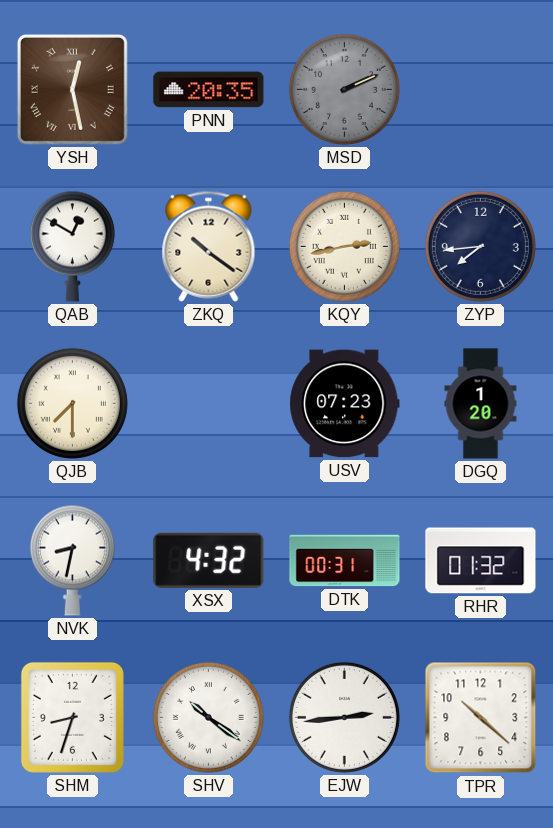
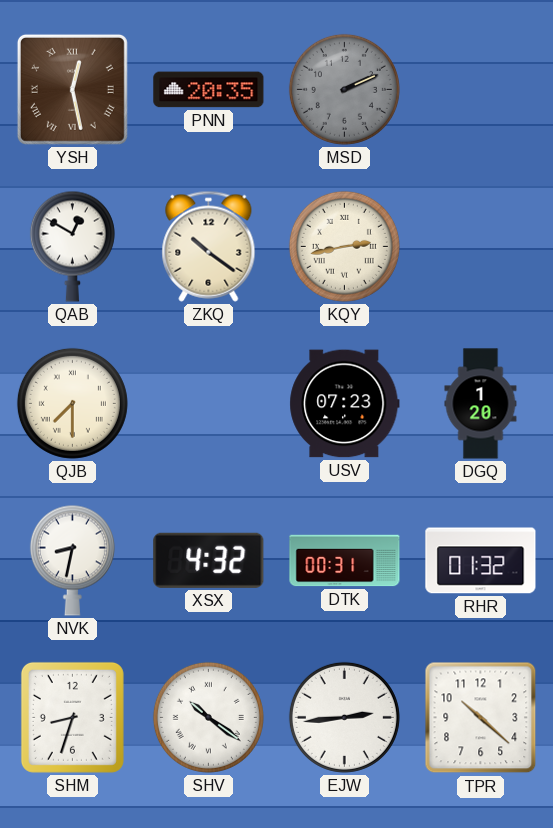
ZYP: 7:44 -> none
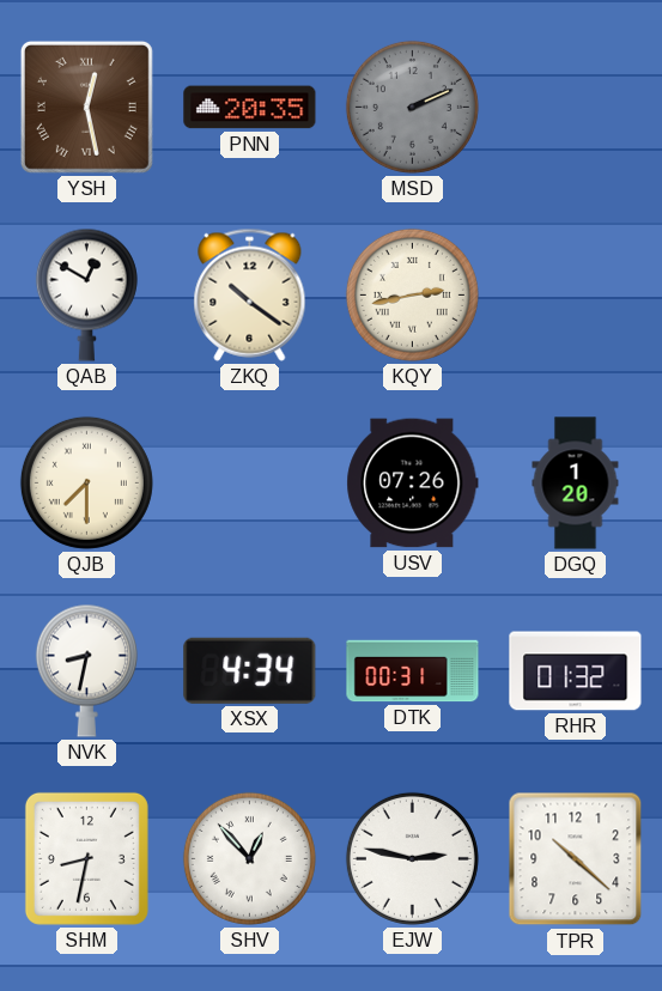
USV: 07:23 -> 07:26
XSX: 4:32 -> 4:34
SHM: 8:33 -> 8:32
SHV: 10:21 -> 12:53
EJW: 2:44 -> 2:47
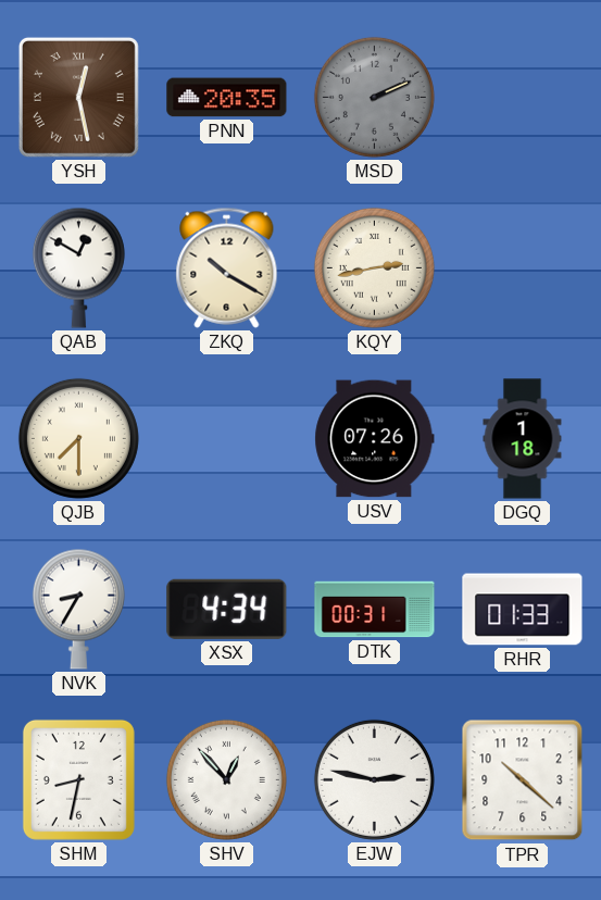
ZKQ: 10:21 -> 10:20
DGQ: 1:20 -> 1:18
NVK: 8:32 -> 8:35
RHR: 01:32 -> 01:33
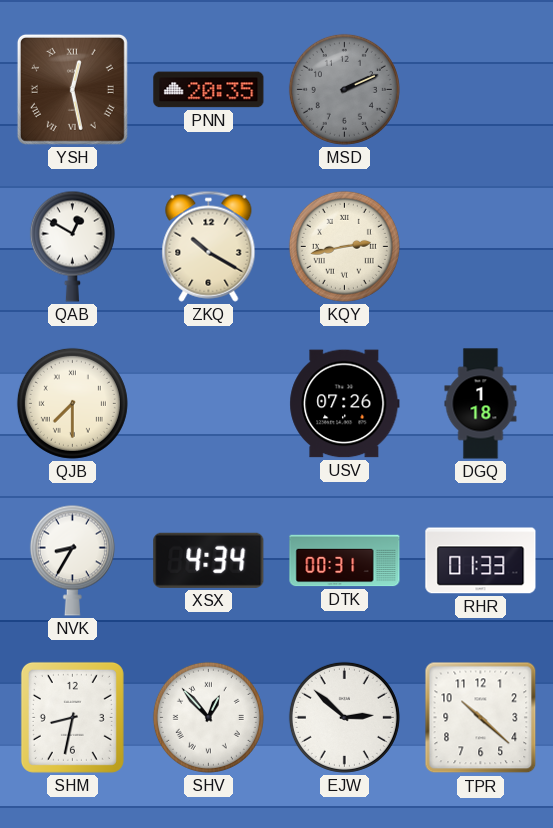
EJW: 2:47 -> 2:52
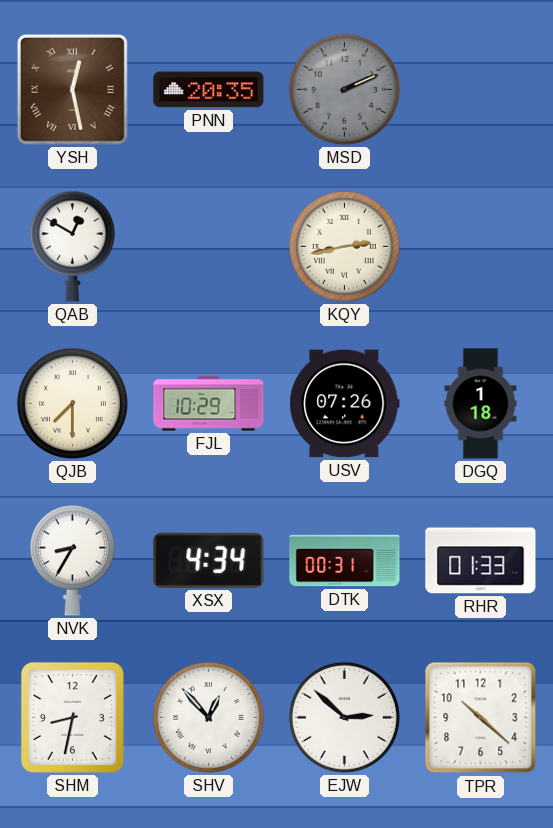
ZKQ: 10:20 -> none
FJL: none -> 10:29
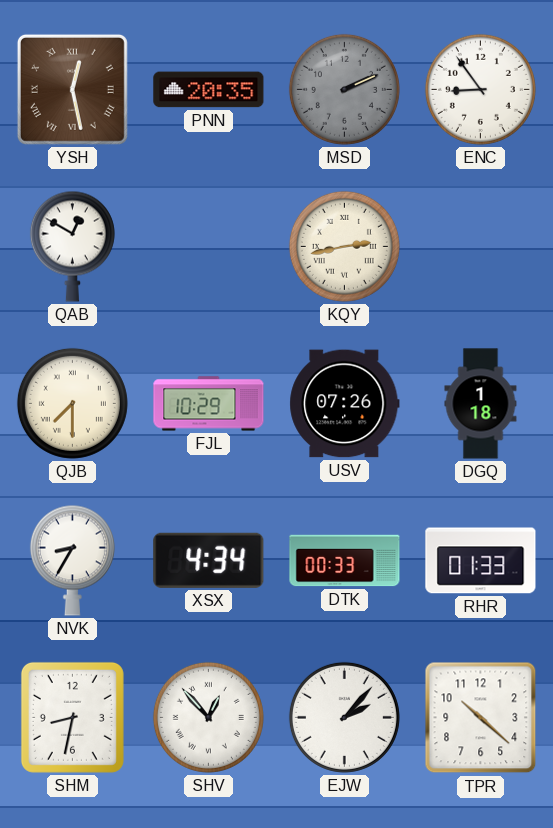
ENC: none -> 8:54
DTK: 00:31 -> 00:33
EJW: 2:52 -> 2:07
